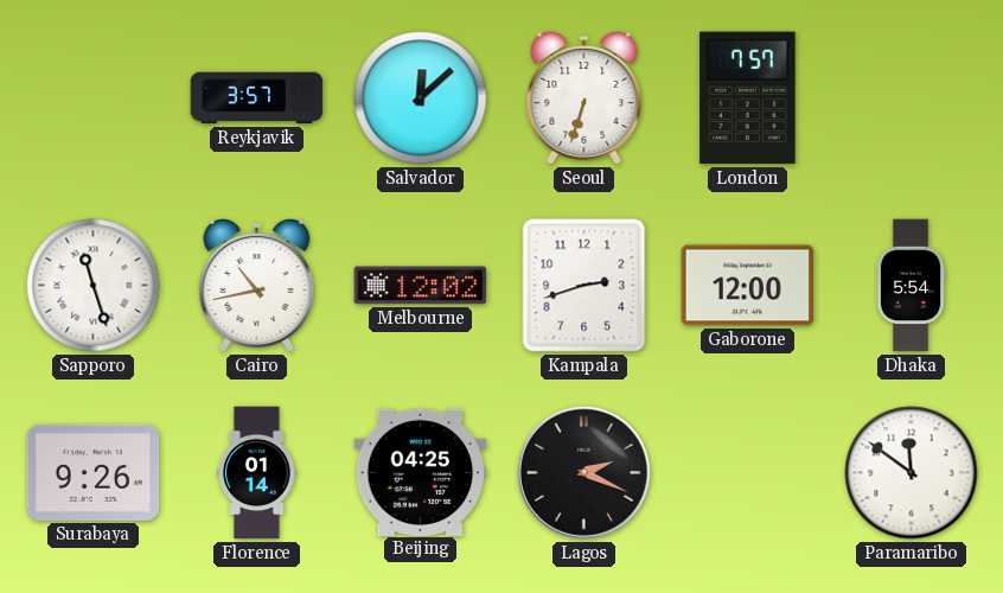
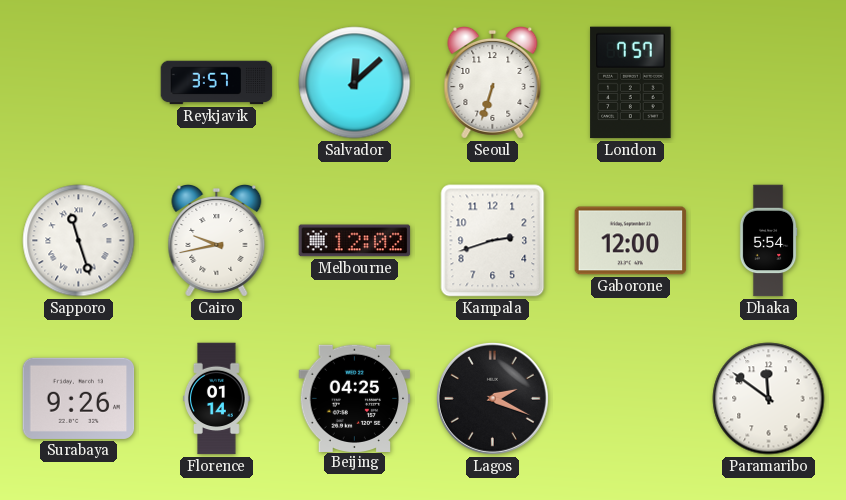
Cairo: 10:43 -> 9:43
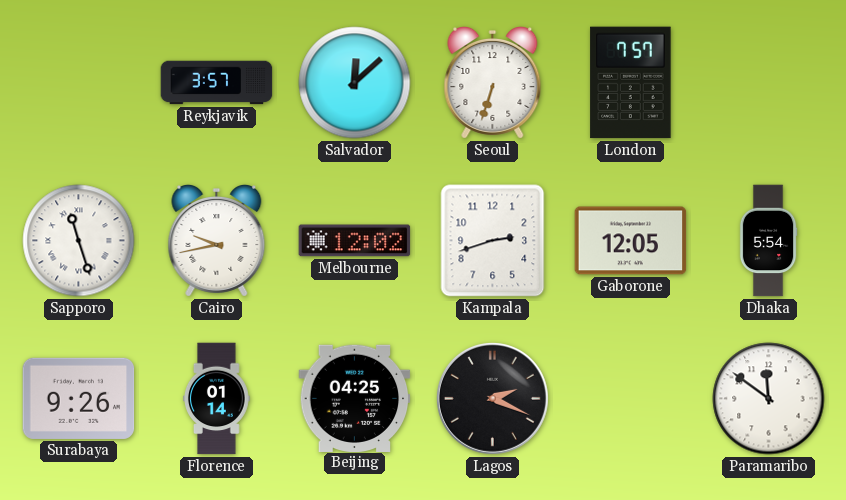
Gaborone: 12:00 -> 12:05
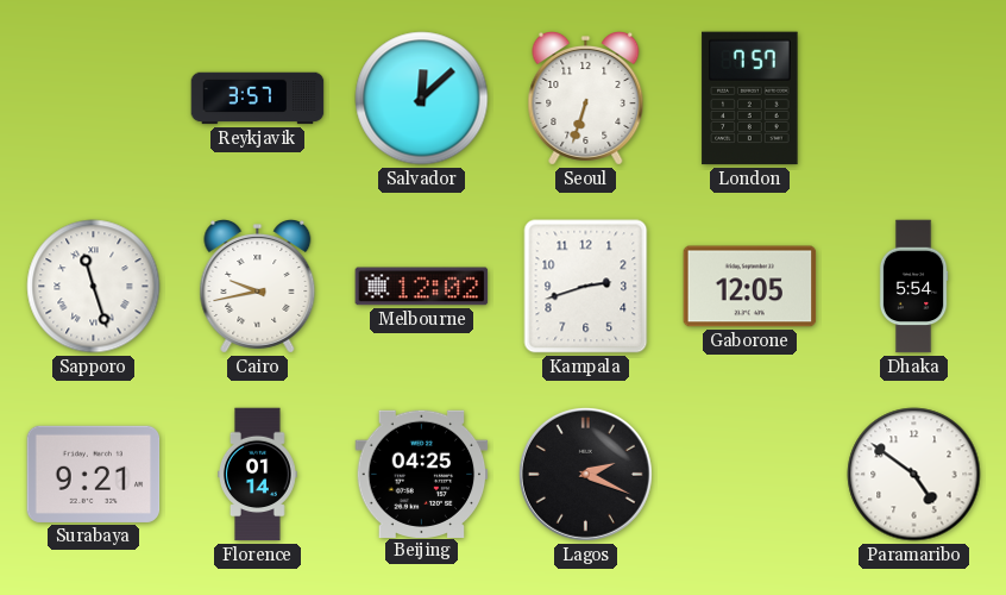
Surabaya: 9:26 -> 9:21
Paramaribo: 11:51 -> 4:51
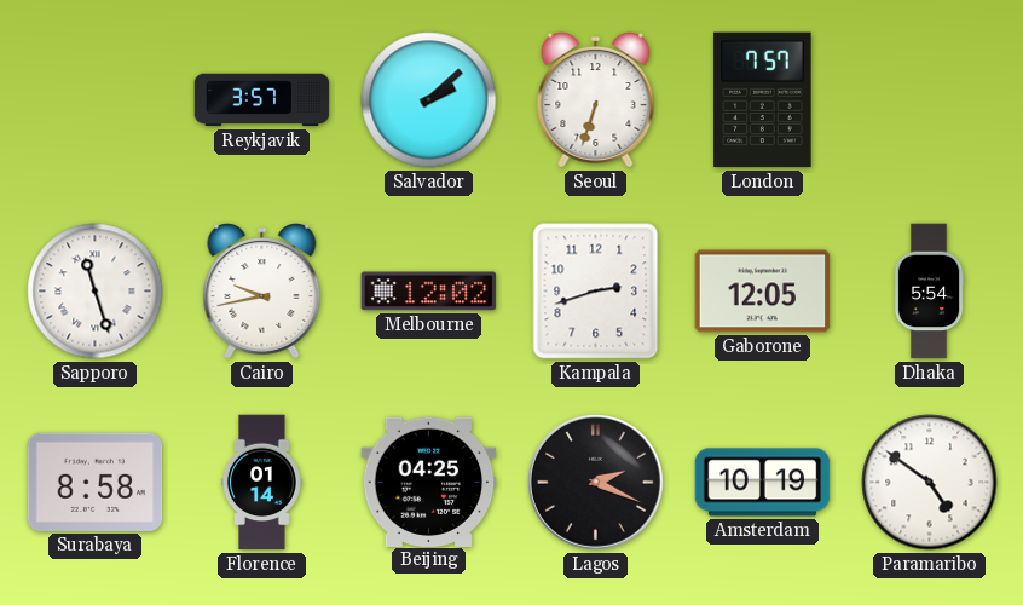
Salvador: 12:08 -> 2:08
Surabaya: 9:21 -> 8:58
Amsterdam: none -> 10:19
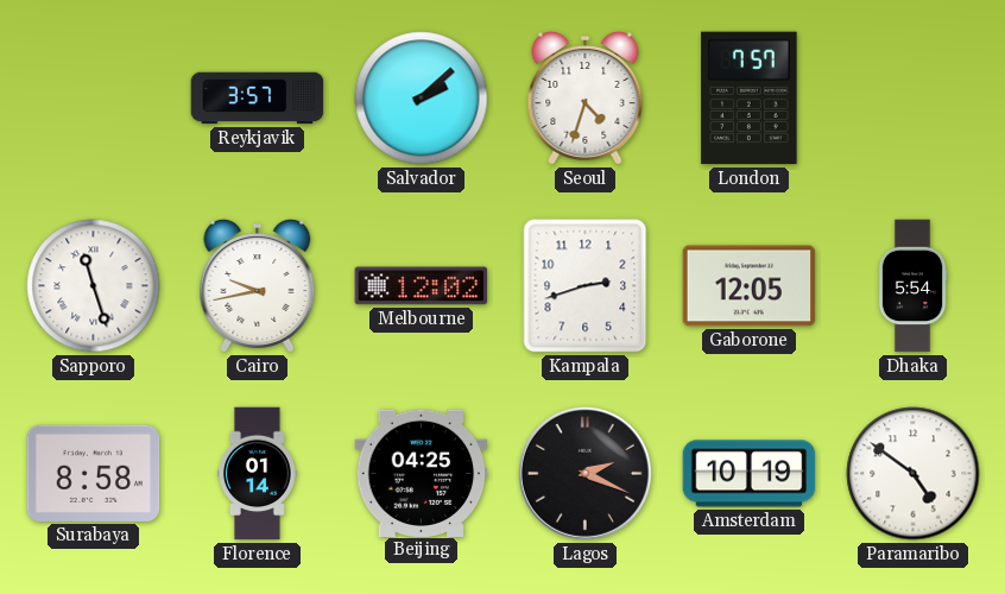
Seoul: 6:33 -> 4:33
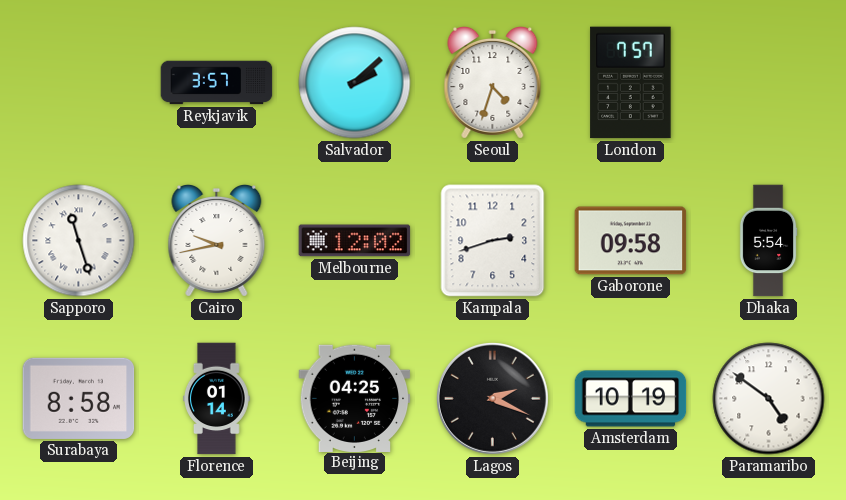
Gaborone: 12:05 -> 09:58
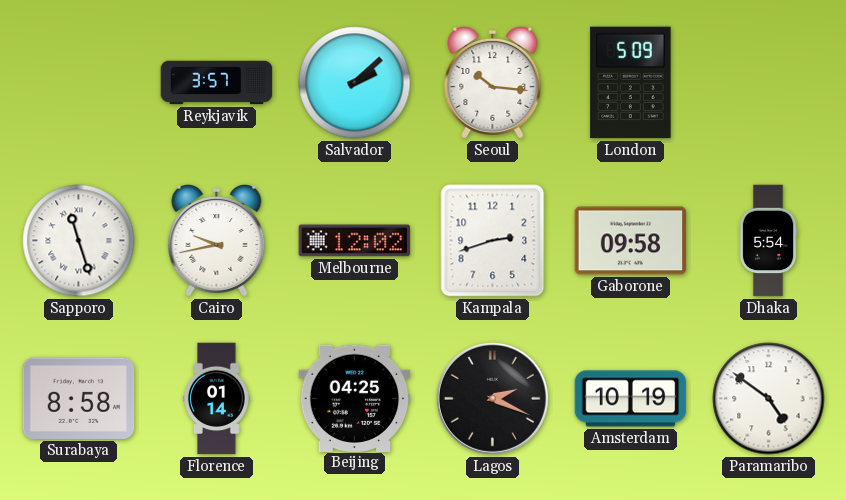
Seoul: 4:33 -> 10:16
London: 7:57 -> 5:09
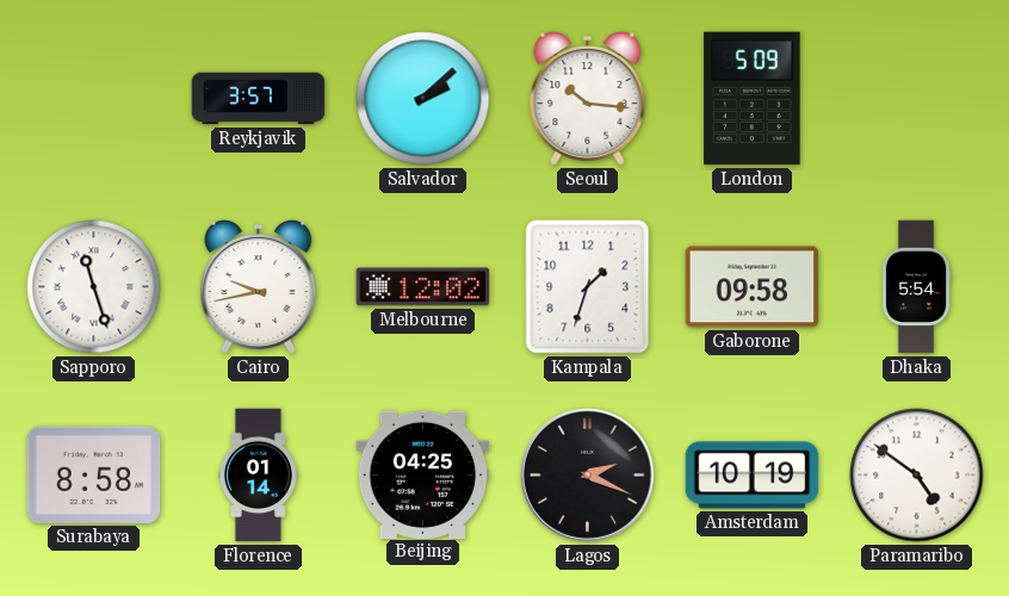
Kampala: 2:42 -> 1:33
